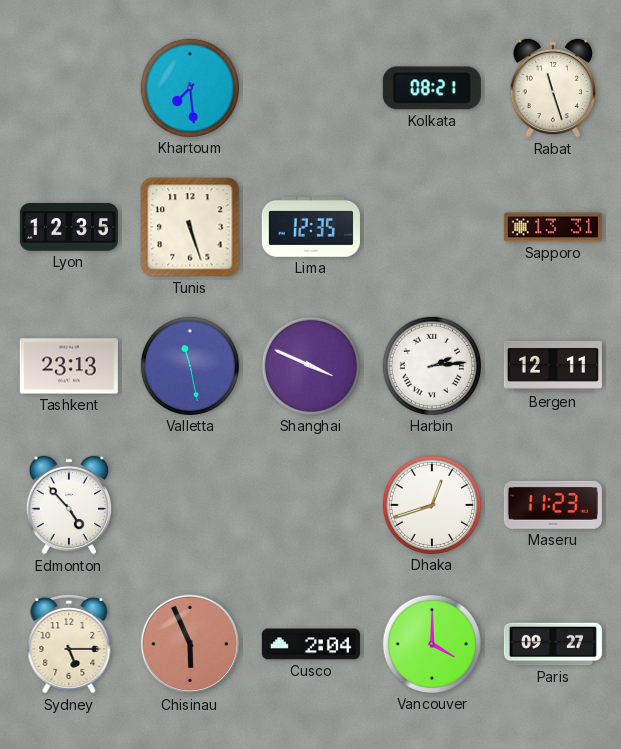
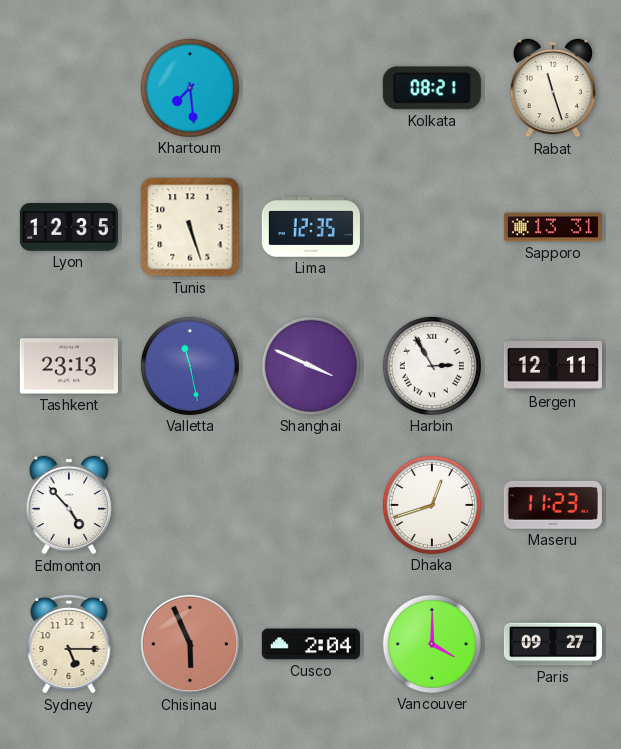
Harbin: 2:14 -> 2:55
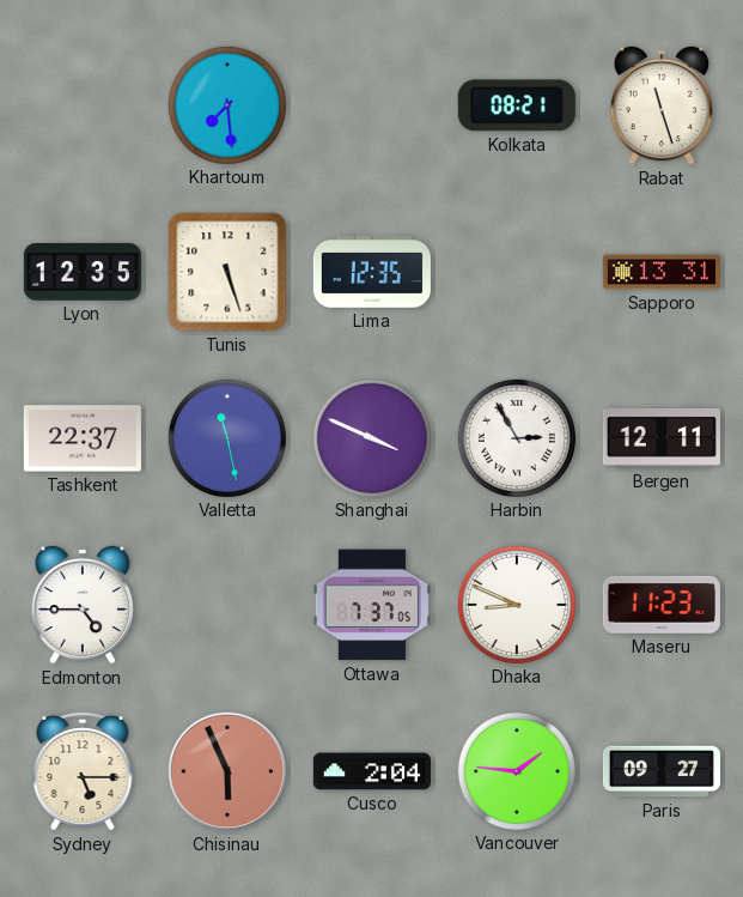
Tashkent: 23:13 -> 22:37
Edmonton: 4:53 -> 4:45
Ottawa: none -> 7:37
Dhaka: 12:42 -> 8:49
Vancouver: 4:00 -> 1:46
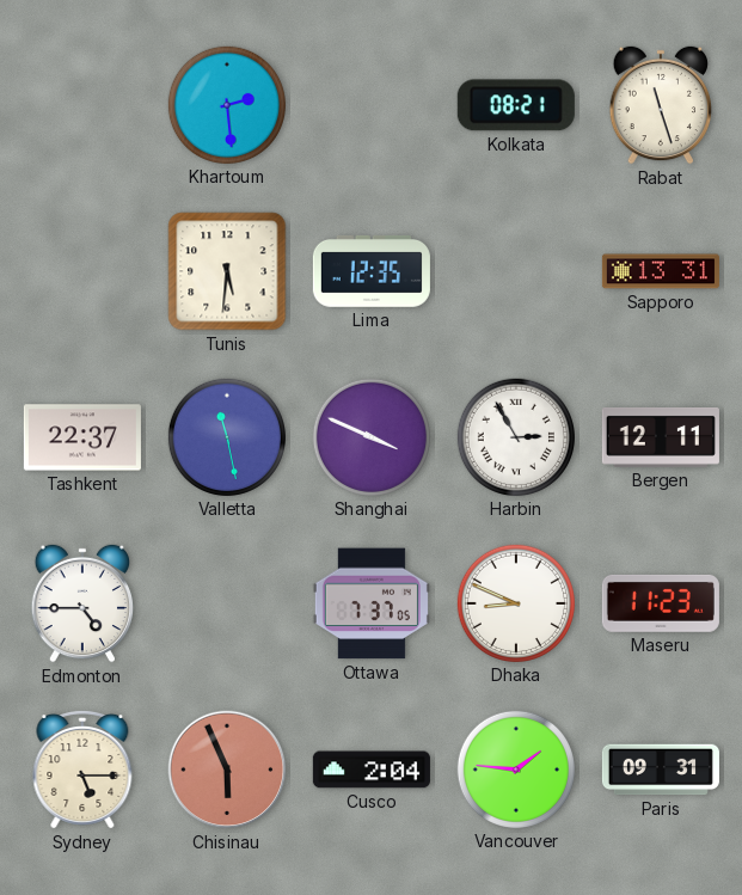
Khartoum: 7:29 -> 2:29
Lyon: 12:35 -> none
Tunis: 5:27 -> 5:31
Paris: 09:27 -> 09:31
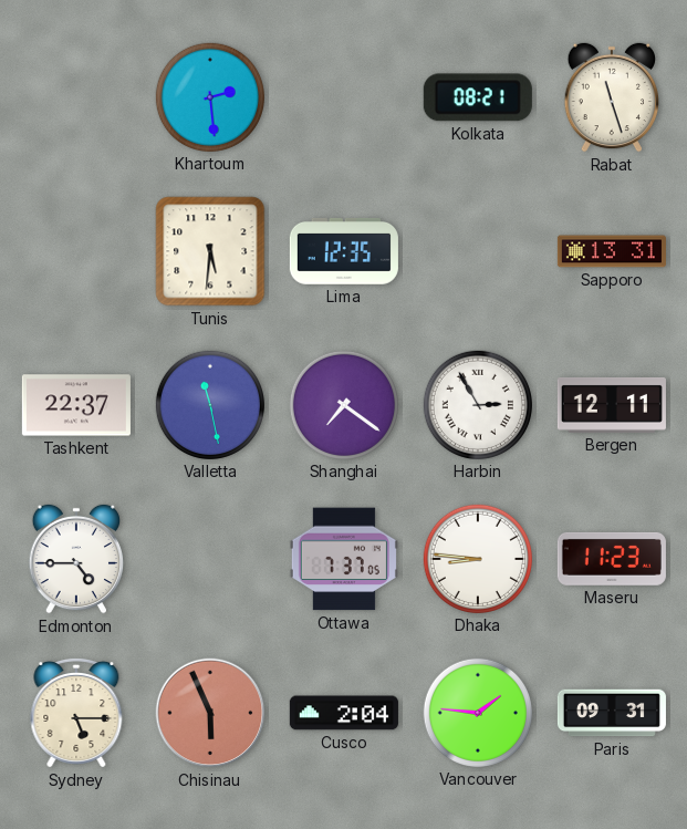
Shanghai: 3:49 -> 7:21
Dhaka: 8:49 -> 8:46
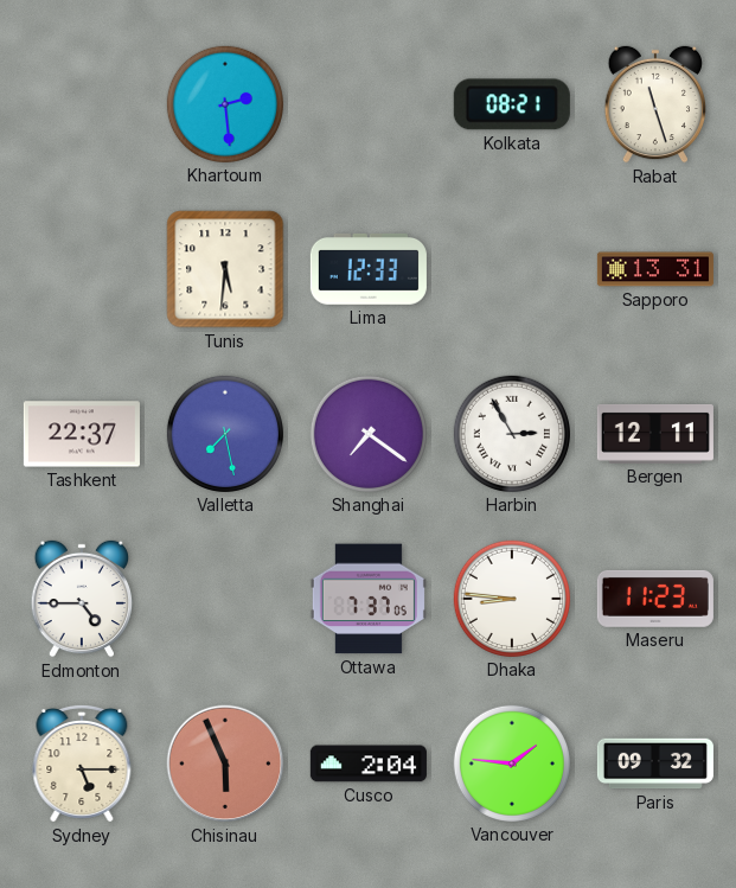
Lima: 12:35 -> 12:33
Valletta: 11:28 -> 7:28
Paris: 09:31 -> 09:32
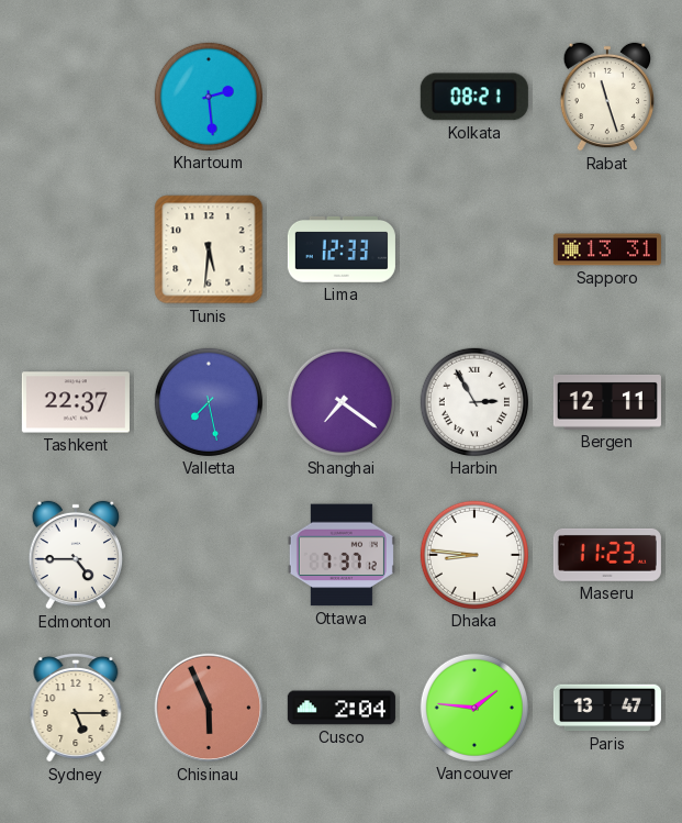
Ottawa: 7:37:05 -> 7:37:12
Paris: 09:32 -> 13:47
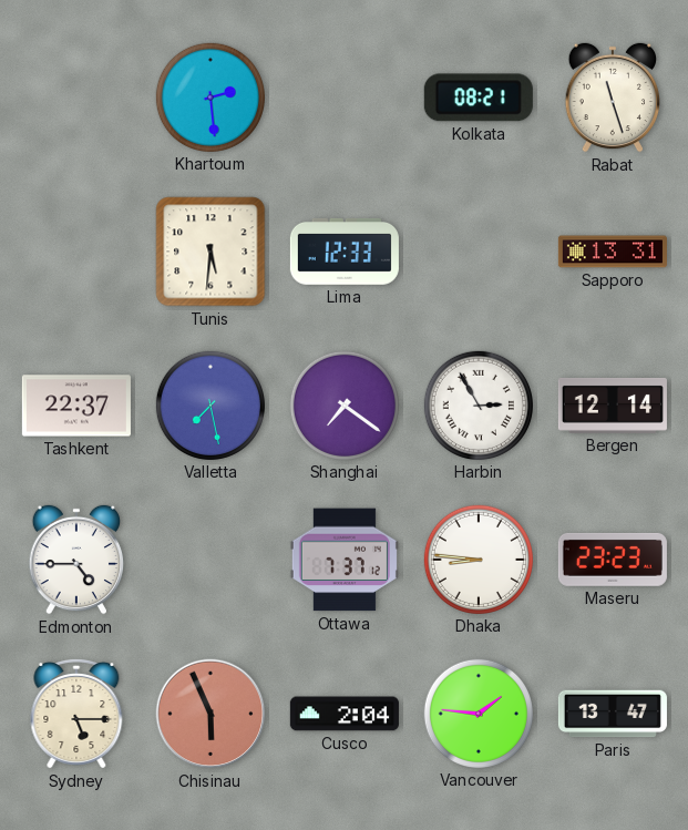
Bergen: 12:11 -> 12:14
Maseru: 11:23 -> 23:23
